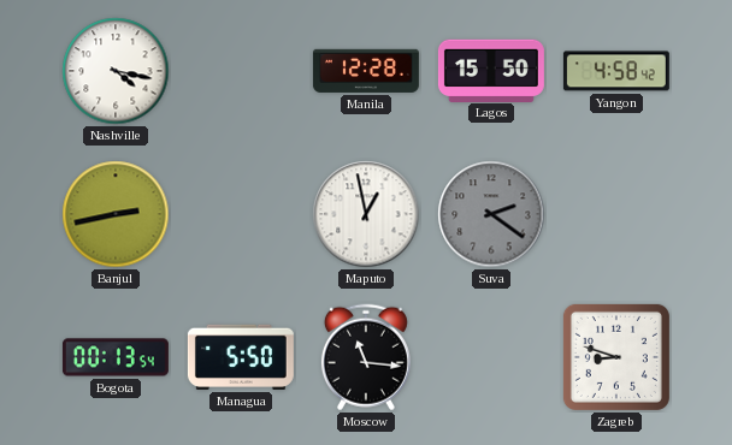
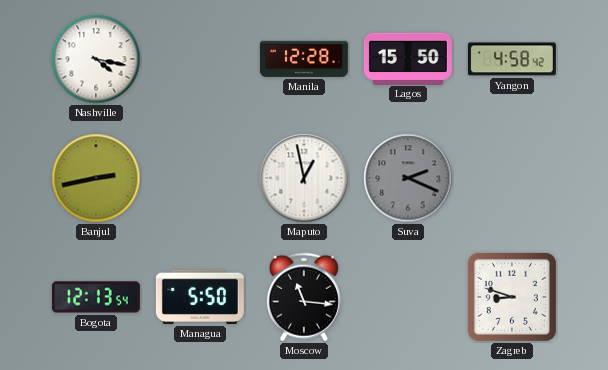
Suva: 2:21 -> 2:19
Bogota: 00:13 -> 12:13
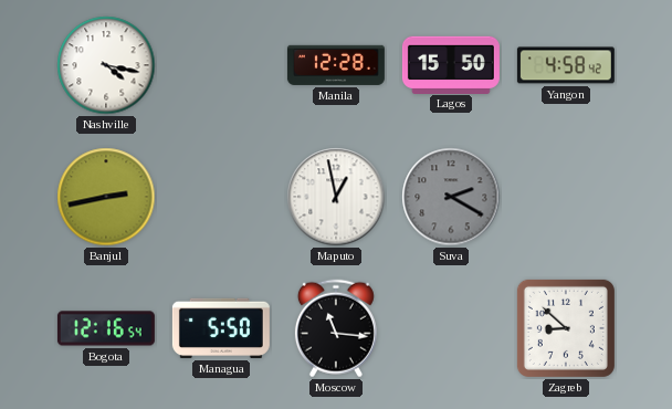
Suva: 2:19 -> 2:20
Bogota: 12:13 -> 12:16
Zagreb: 8:48 -> 8:52
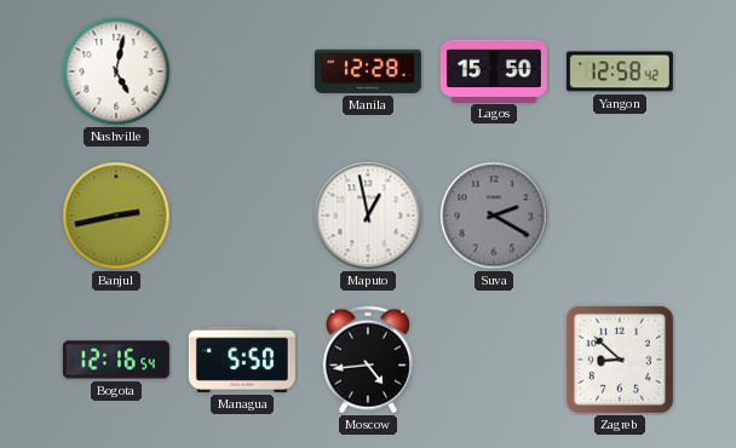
Nashville: 4:17 -> 5:02
Yangon: 4:58 -> 12:58
Moscow: 11:16 -> 4:44
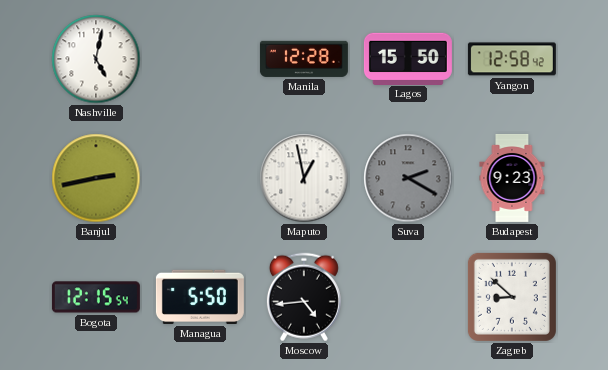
Budapest: none -> 9:23
Bogota: 12:16 -> 12:15
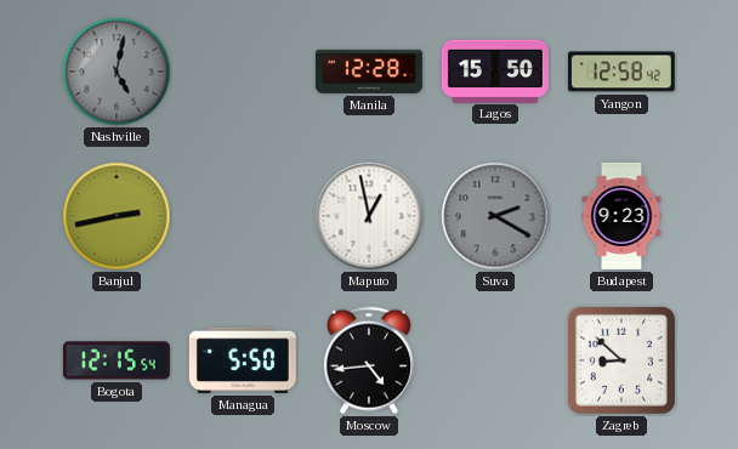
Nashville dial: white -> grey
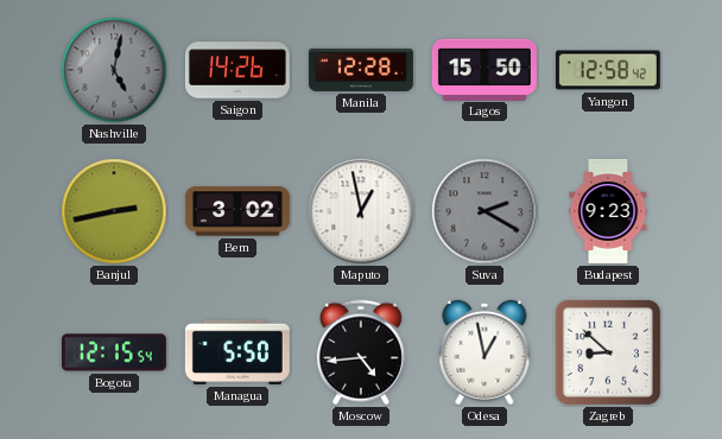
Saigon: none -> 14:26
Bern: none -> 3:02
Odesa: none -> 12:58
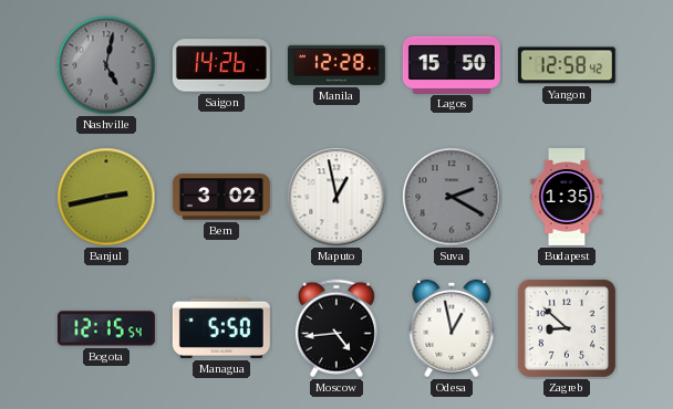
Budapest: 9:23 -> 1:35
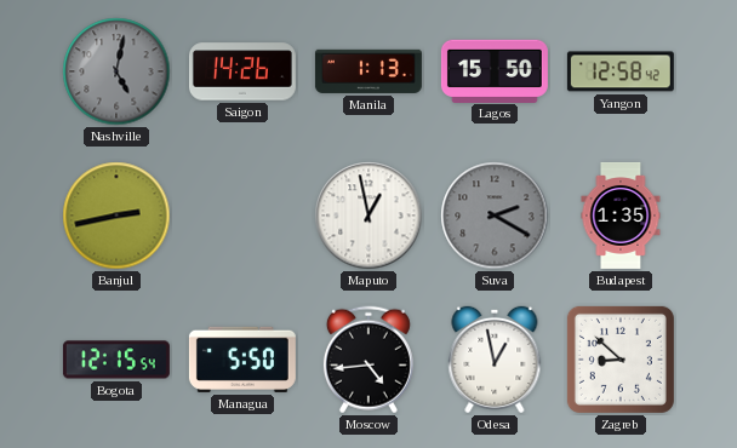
Manila: 12:28 -> 1:13
Bern: 3:02 -> none
